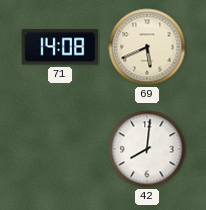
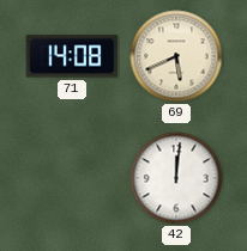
42: 8:01 -> 12:01
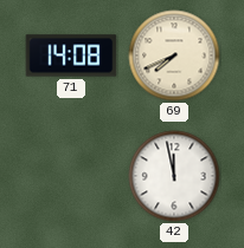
69: 5:41 -> 7:41
42: 12:01 -> 11:58
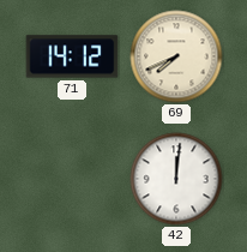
71: 14:08 -> 14:12
42: 11:58 -> 12:01
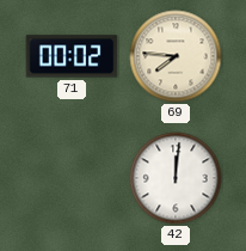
71: 14:12 -> 00:02
69: 7:41 -> 7:46
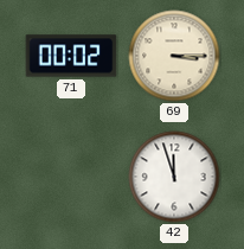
69: 7:46 -> 3:15
42: 12:01 -> 11:57
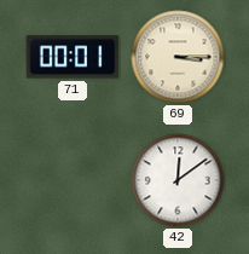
71: 00:02 -> 00:01
42: 11:57 -> 12:09
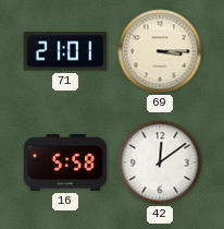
71: 00:01 -> 21:01
16: none -> 5:58
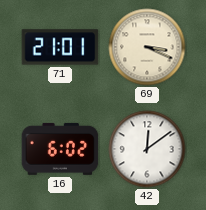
69: 3:15 -> 3:19
16: 5:58 -> 6:02
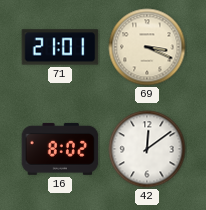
16: 6:02 -> 8:02
